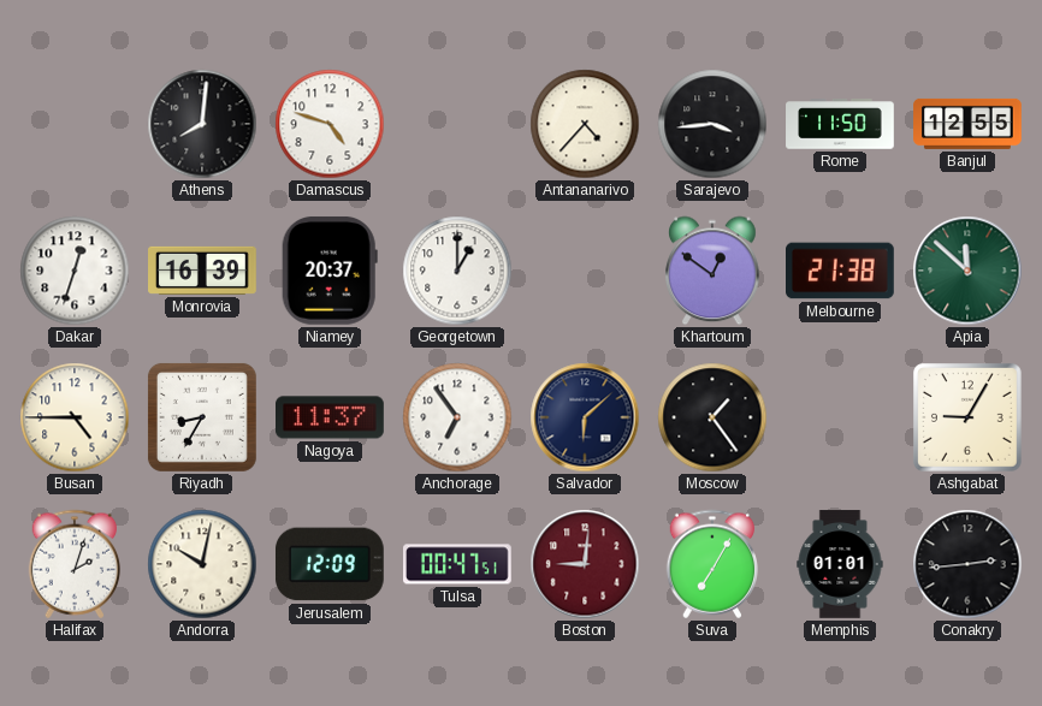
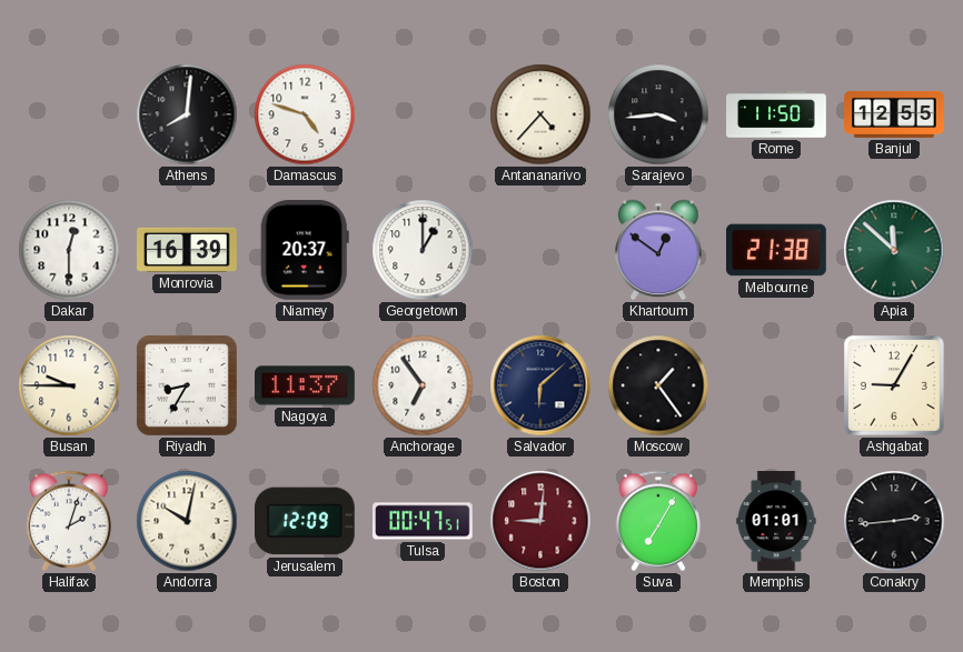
Dakar: 12:33 -> 12:30
Busan: 4:45 -> 9:45
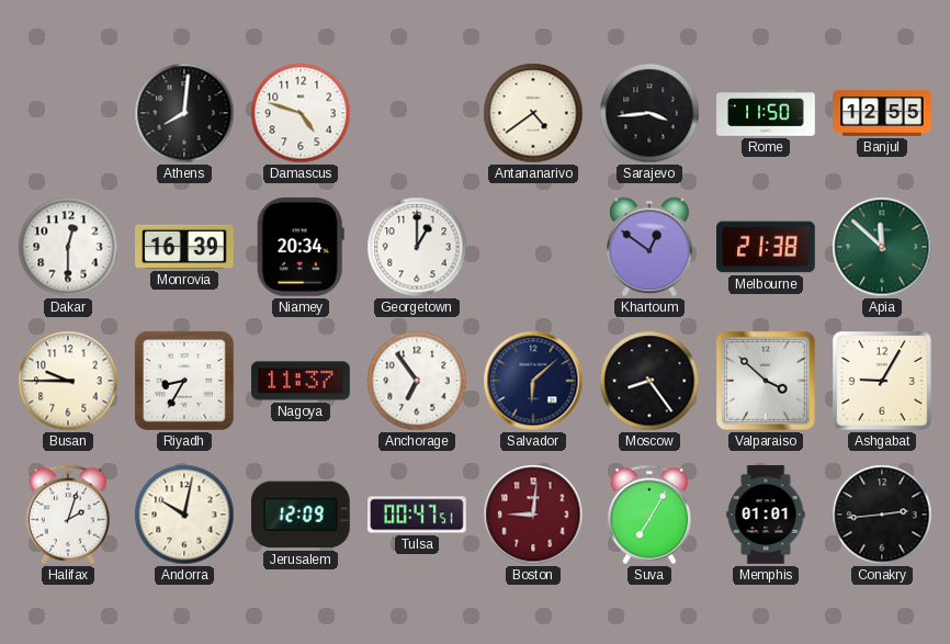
Antananarivo: 4:37 -> 4:39
Niamey: 20:37 -> 20:34
Moscow: 1:24 -> 8:24
Valparaiso: none -> 3:52
